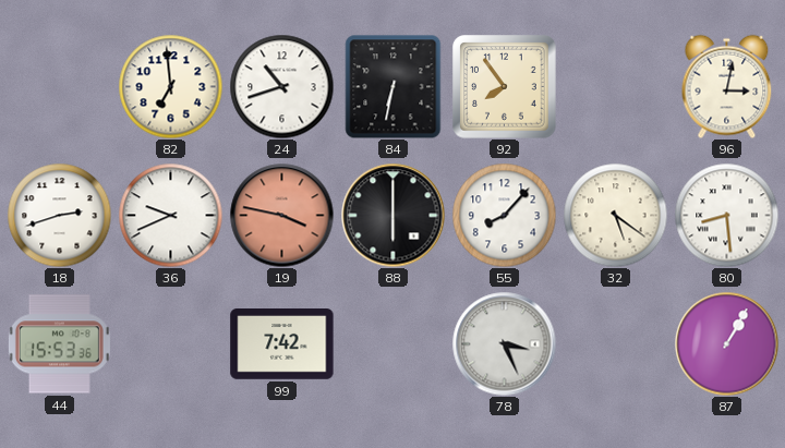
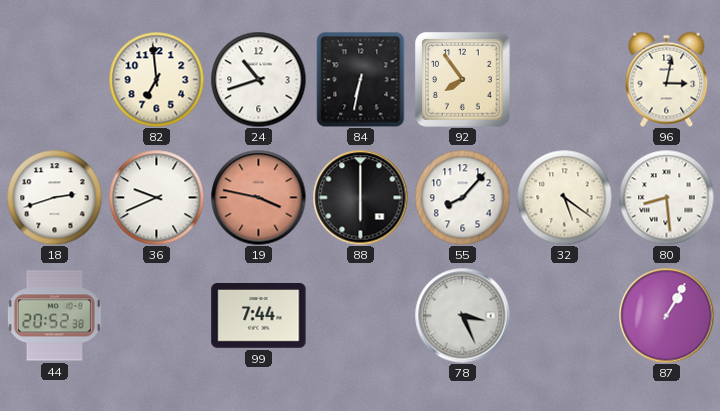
44: 15:53 -> 20:52
99: 7:42 -> 7:44
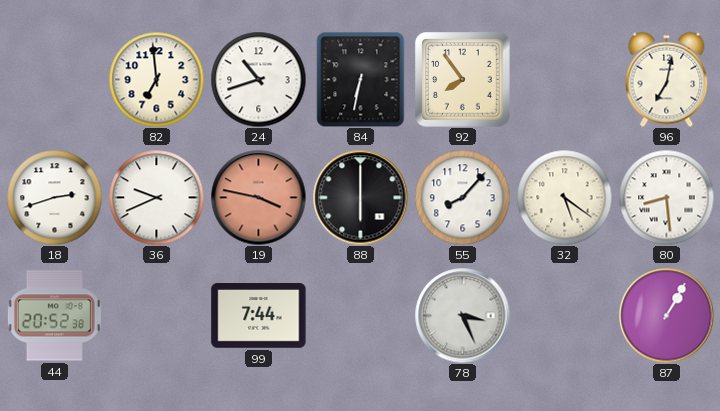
96: 3:02 -> 7:02
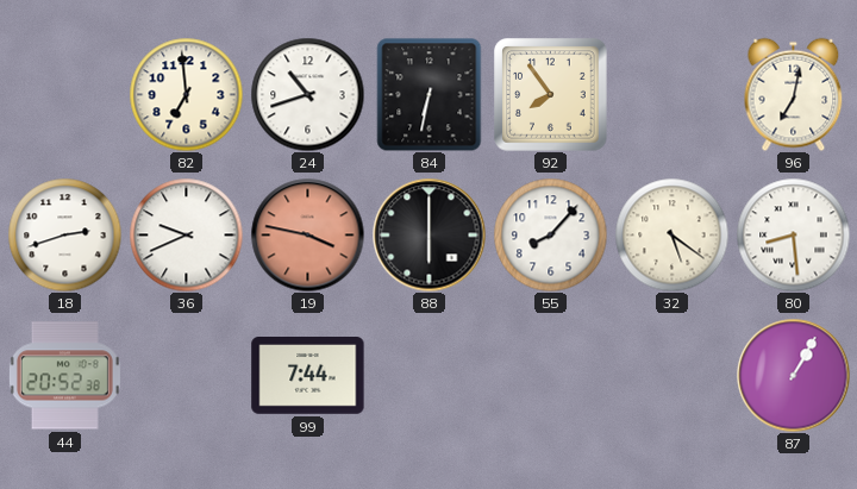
78: 3:26 -> none
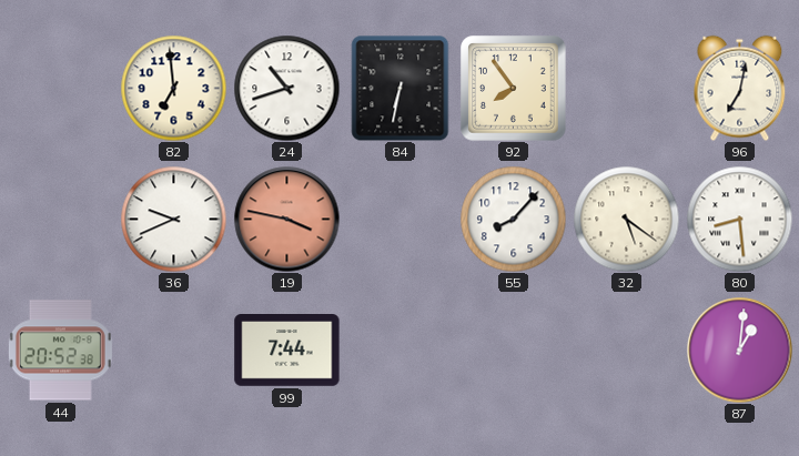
18: 2:42 -> none
88: 6:00 -> none
87: 1:05 -> 1:01
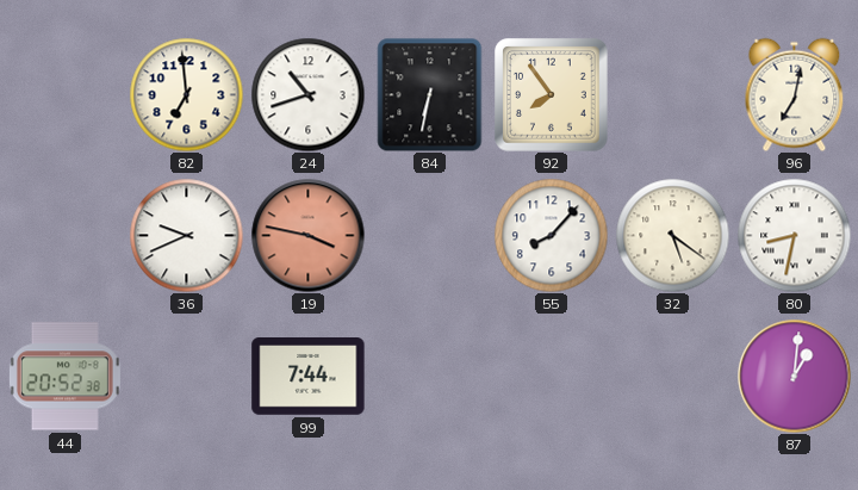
80: 8:29 -> 8:32
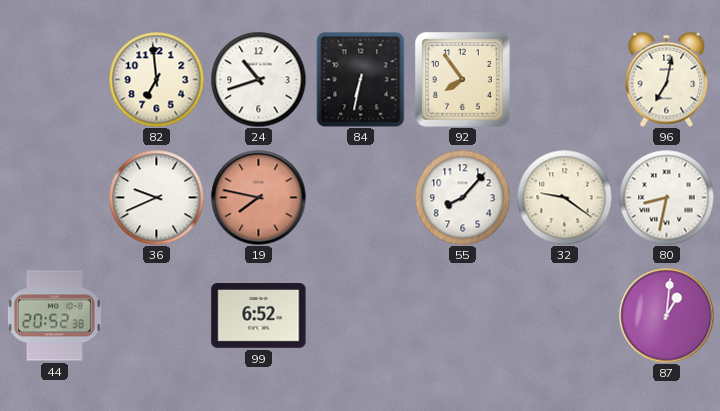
19: 3:47 -> 7:47
32: 5:21 -> 9:21
99: 7:44 -> 6:52
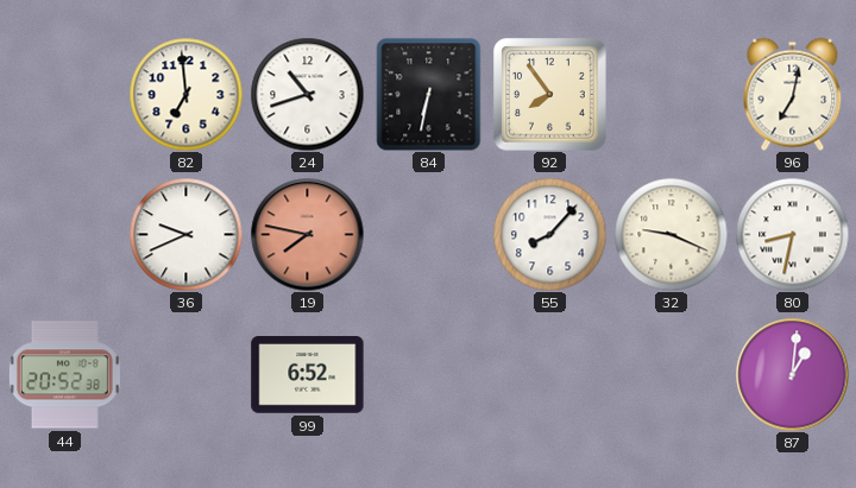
32: 9:21 -> 9:19
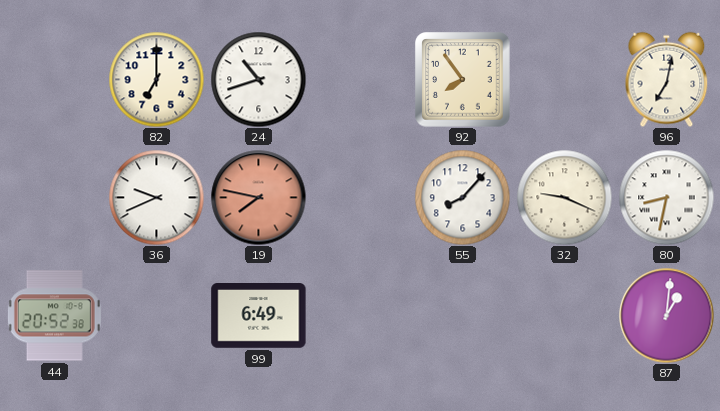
82: 6:59 -> 7:00
84: 6:32 -> none
99: 6:52 -> 6:49
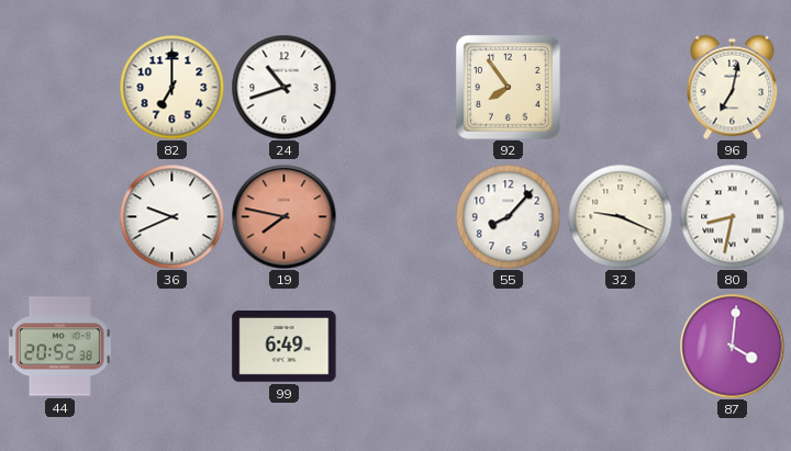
87: 1:01 -> 4:01
